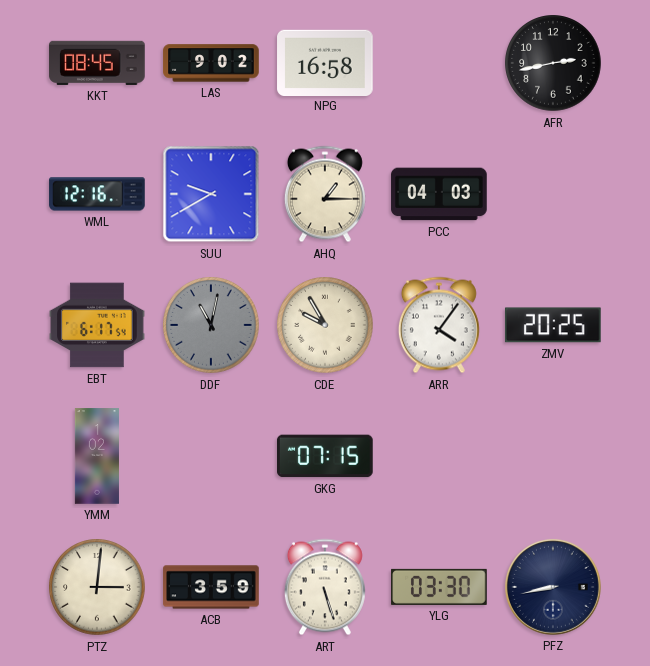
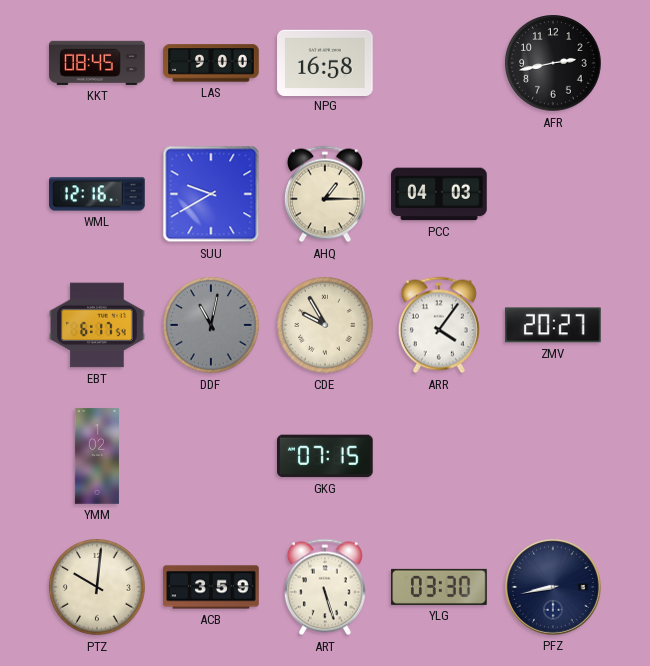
LAS: 9:02 -> 9:00
ZMV: 20:25 -> 20:27
PTZ: 3:01 -> 10:01
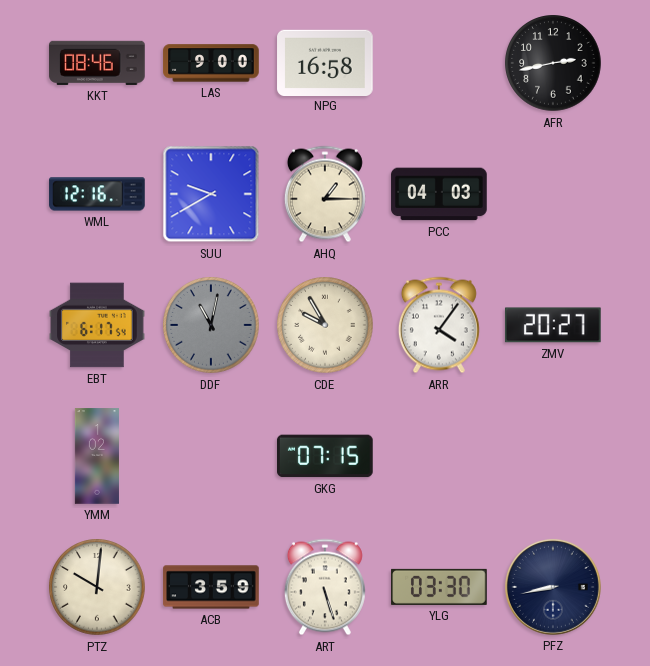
KKT: 08:45 -> 08:46
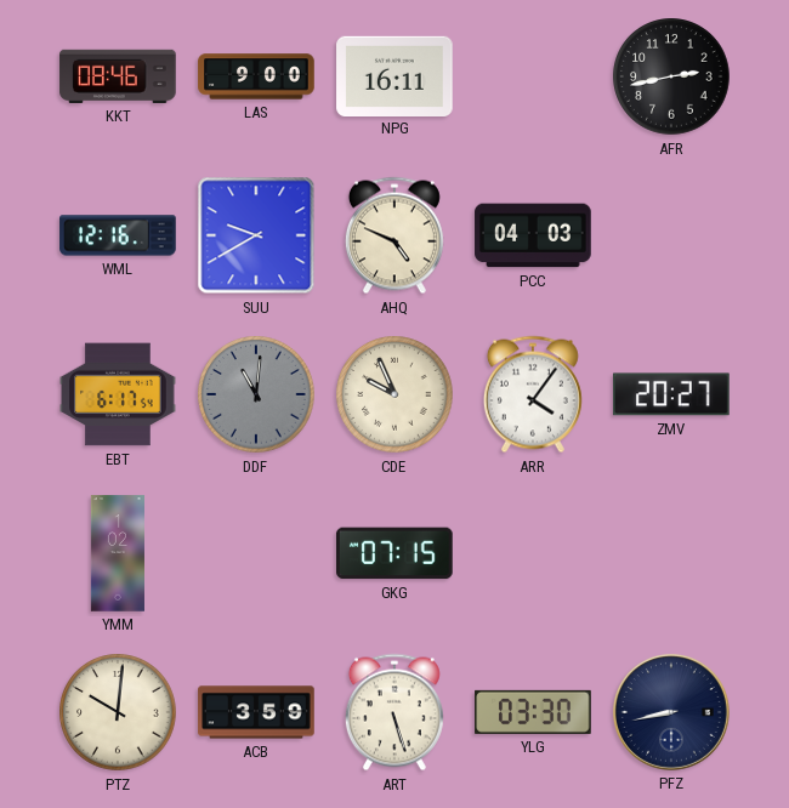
NPG: 16:58 -> 16:11
AHQ: 1:15 -> 4:49
DDF: 11:02 -> 11:01
CDE: 9:55 -> 9:56
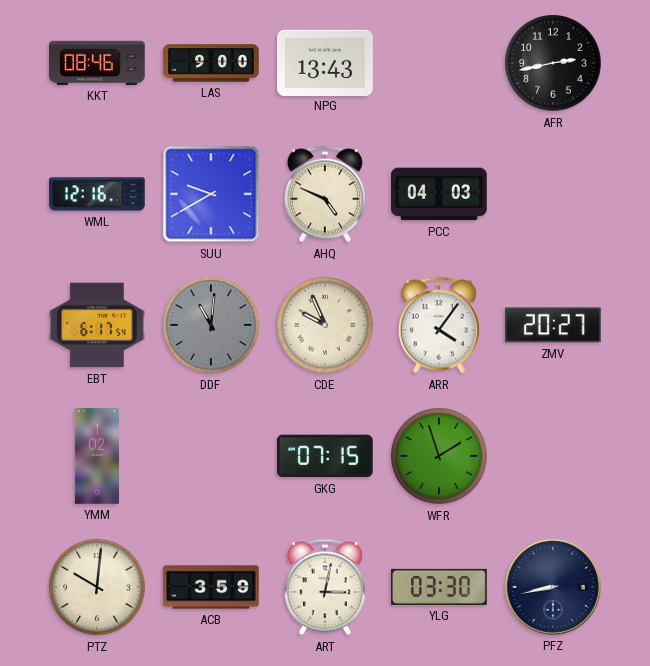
NPG: 16:11 -> 13:43
WFR: none -> 1:57
ART: 5:27 -> 3:02
